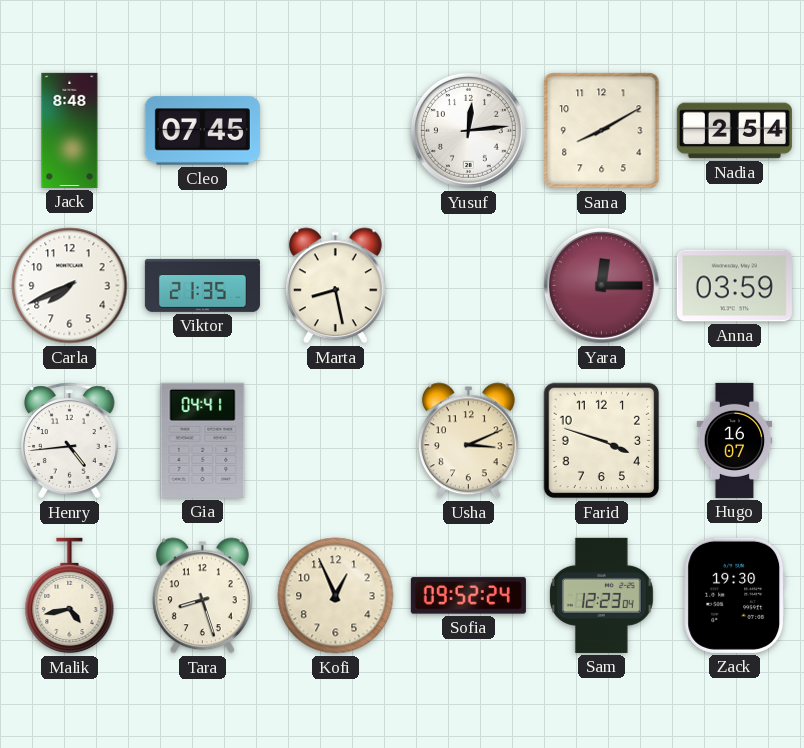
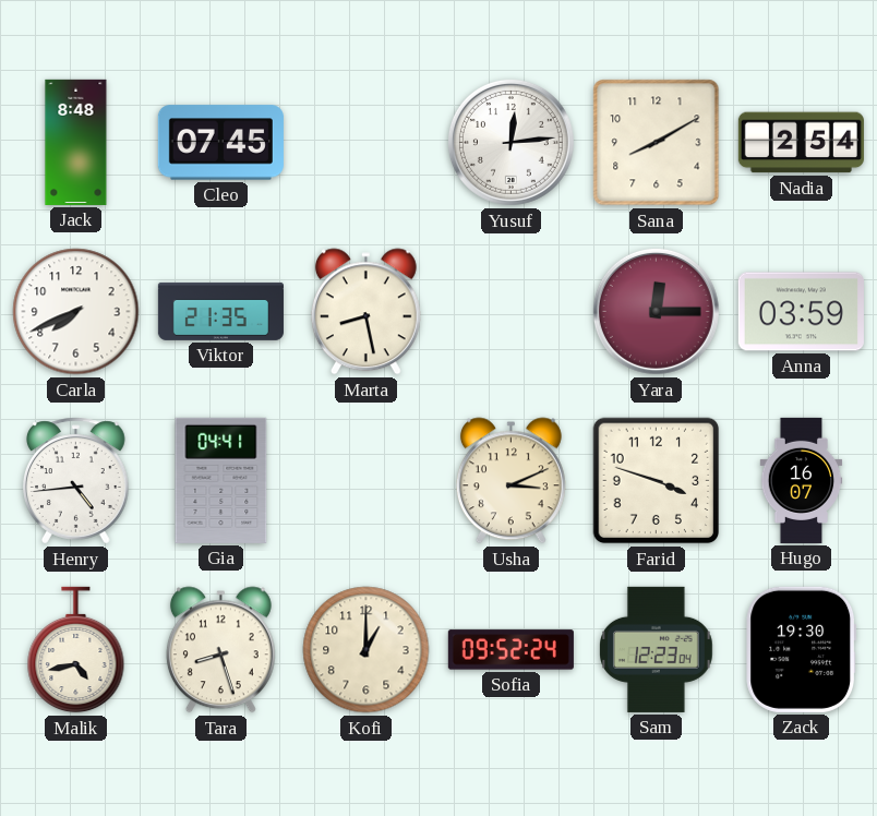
Kofi: 12:56 -> 1:00
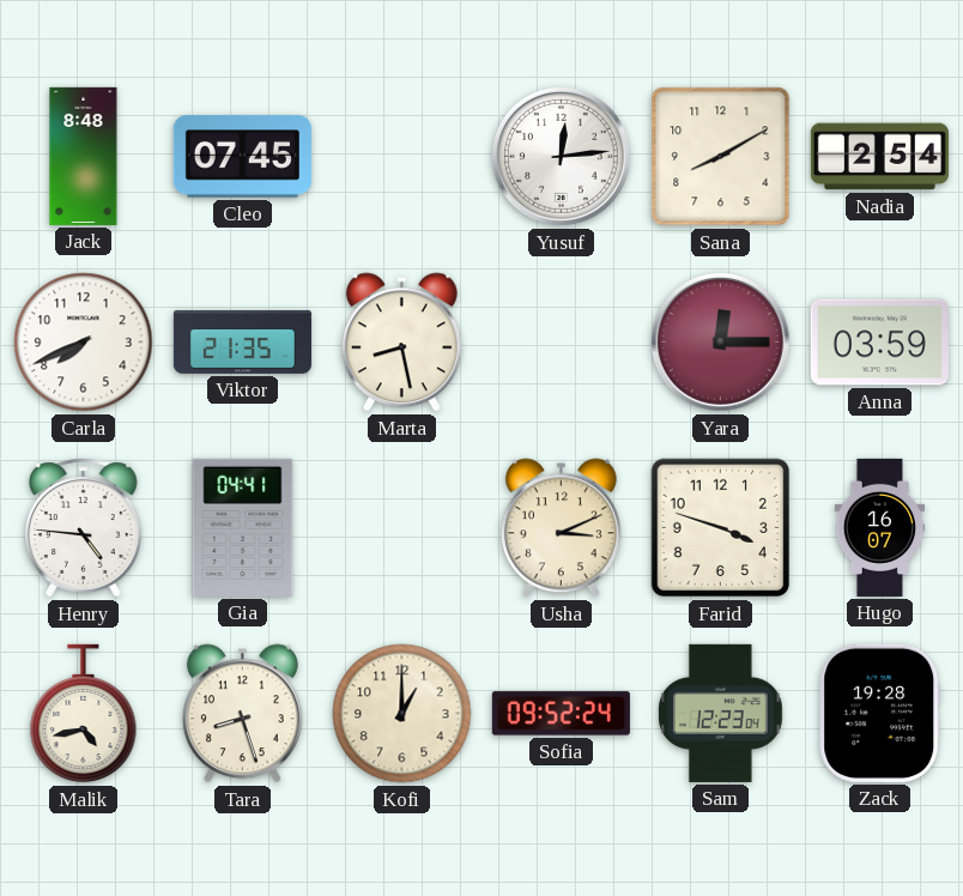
Henry: 4:44 -> 4:46
Zack: 19:30 -> 19:28
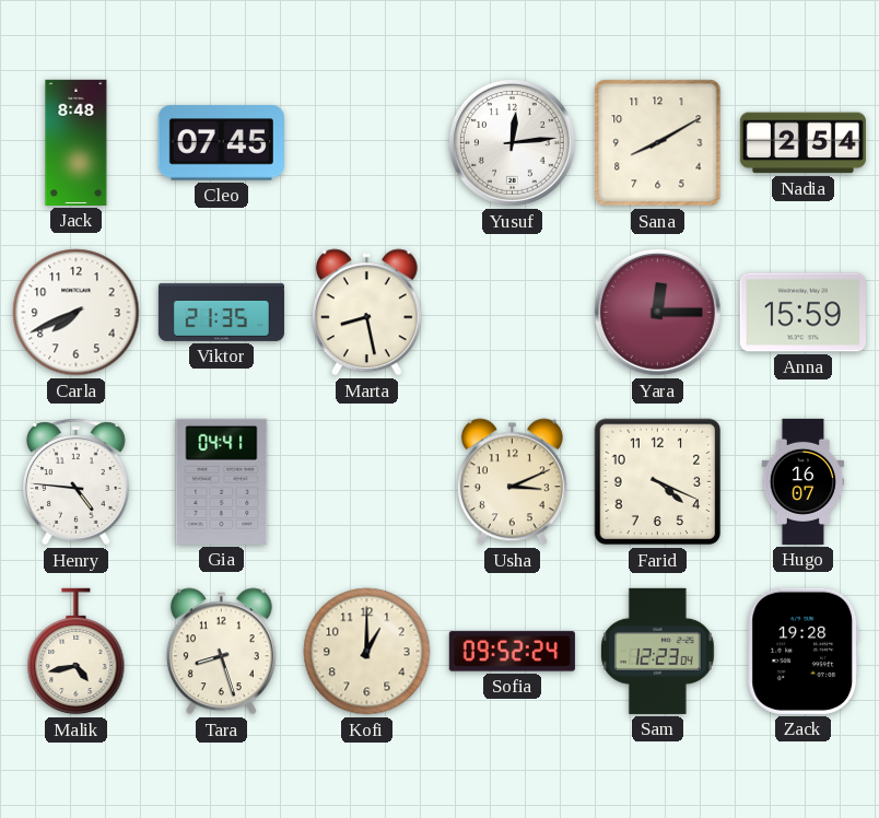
Anna: 03:59 -> 15:59
Farid: 3:48 -> 4:19
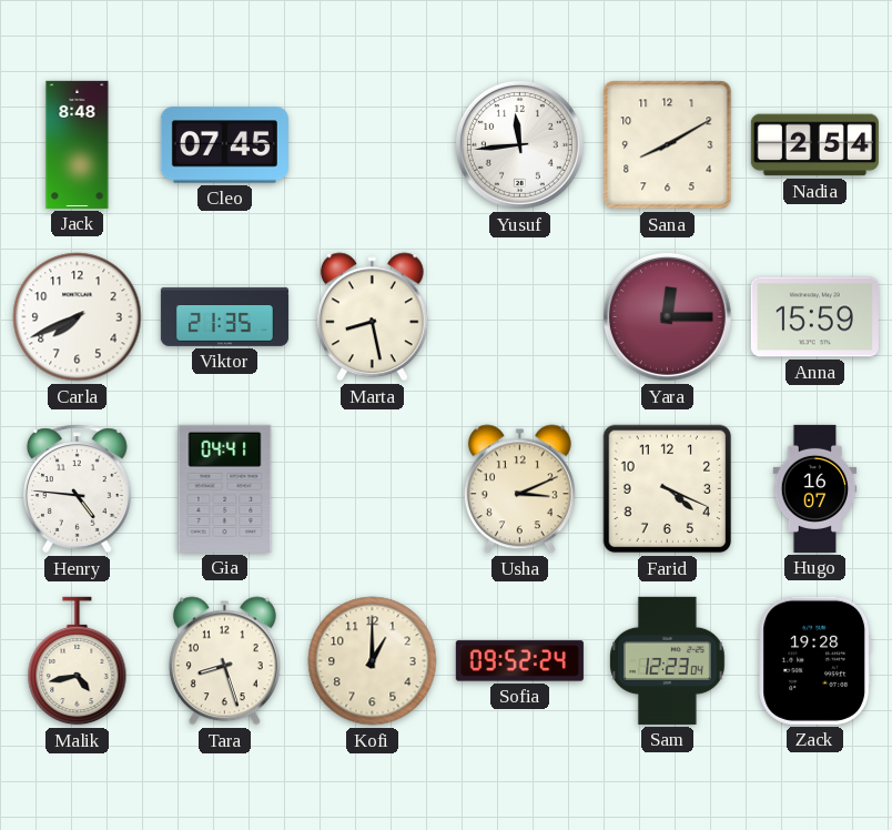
Yusuf: 12:14 -> 11:44
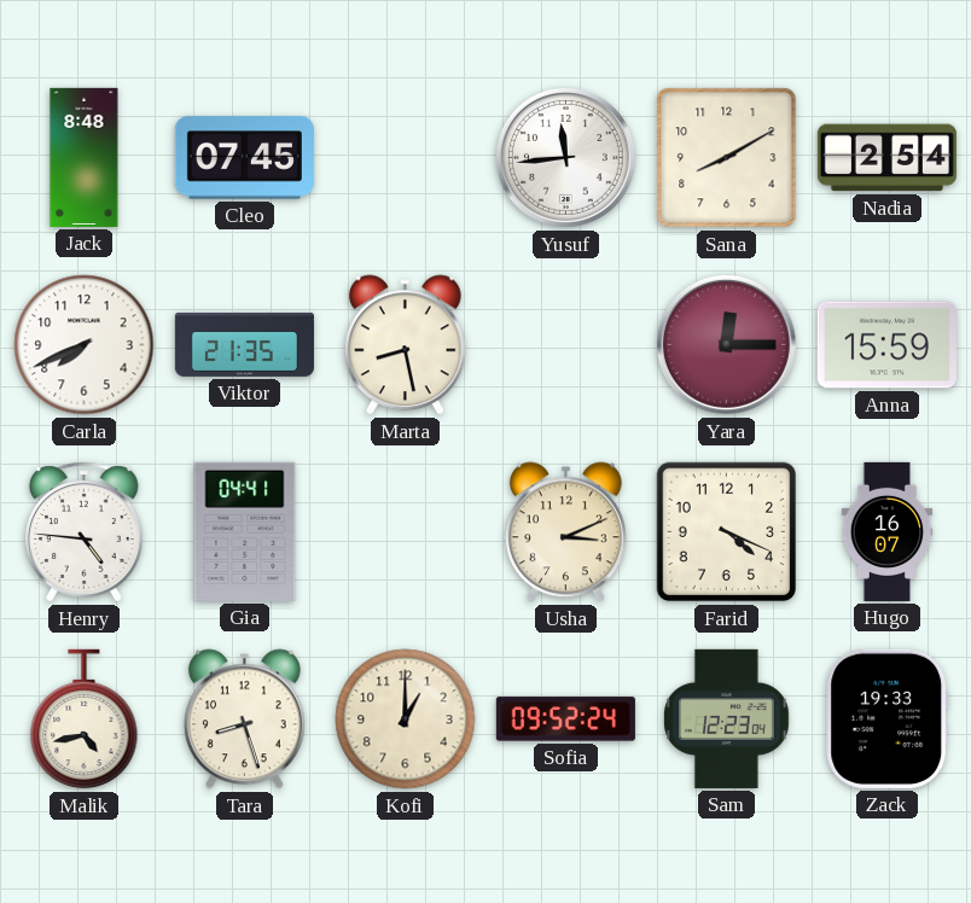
Zack: 19:28 -> 19:33
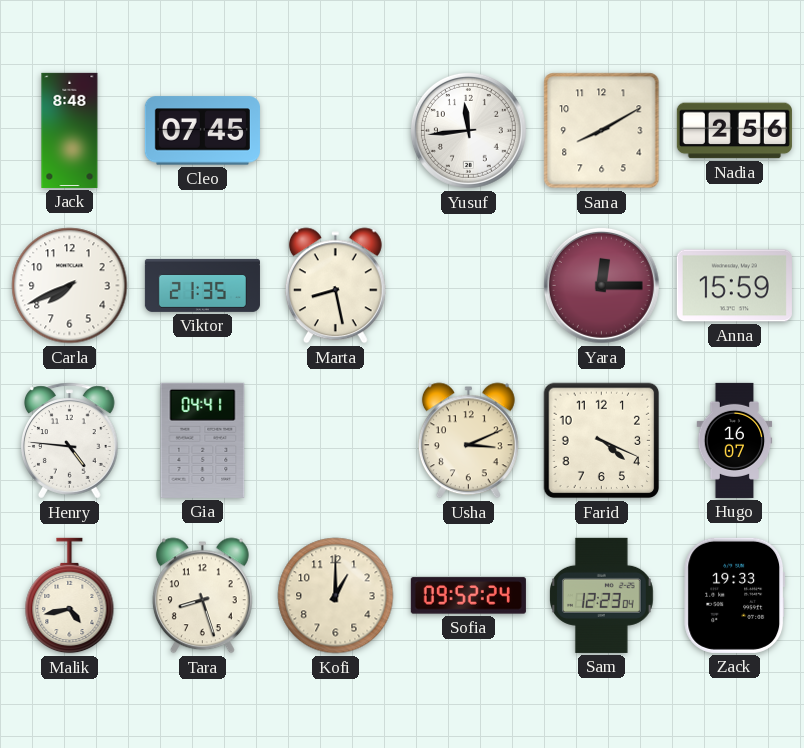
Nadia: 2:54 -> 2:56
